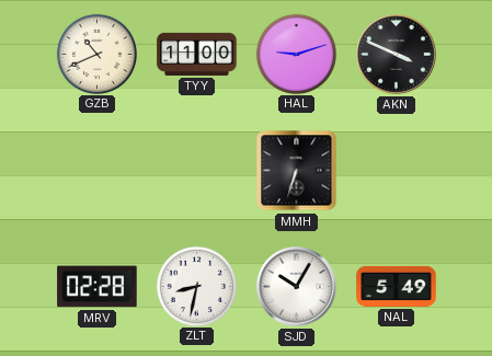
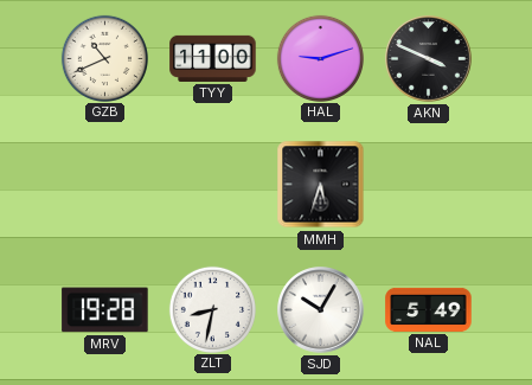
MMH: 6:33 -> 5:33
MRV: 02:28 -> 19:28
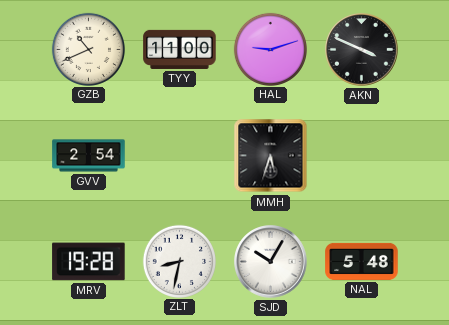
GVV: none -> 2:54
NAL: 5:49 -> 5:48
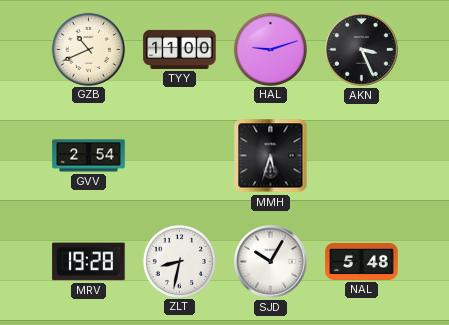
AKN: 3:49 -> 3:26
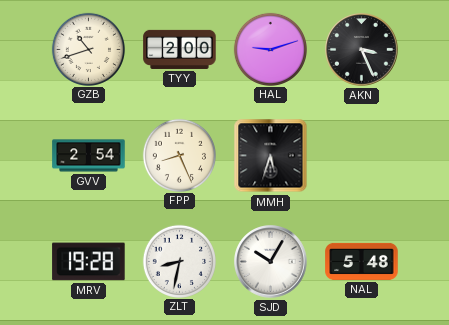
GZB: 10:41 -> 10:42
TYY: 11:00 -> 2:00
FPP: none -> 8:26
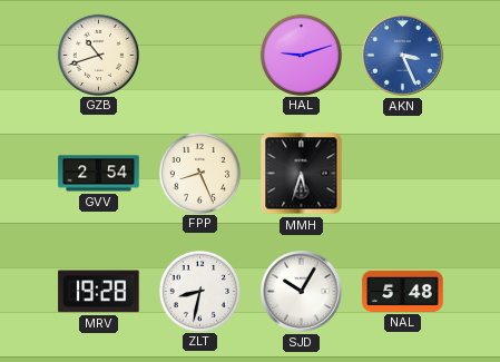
TYY: 2:00 -> none
AKN dial: black -> blue
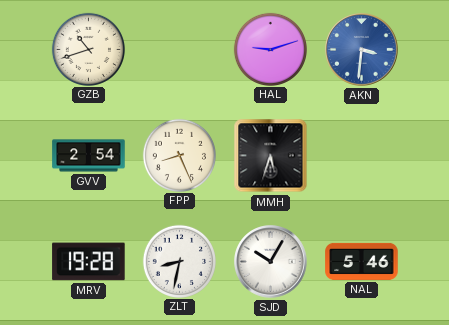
AKN: 3:26 -> 3:31
NAL: 5:48 -> 5:46
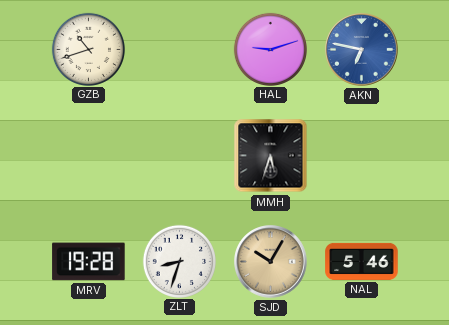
AKN: 3:31 -> 6:47
GVV: 2:54 -> none
FPP: 8:26 -> none
ZLT: 8:32 -> 8:33
SJD dial: white -> champagne
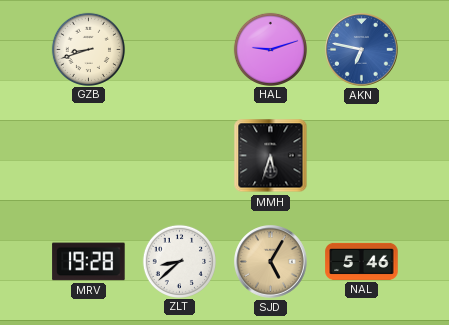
GZB: 10:42 -> 8:42
ZLT: 8:33 -> 8:38
SJD: 10:05 -> 5:05
